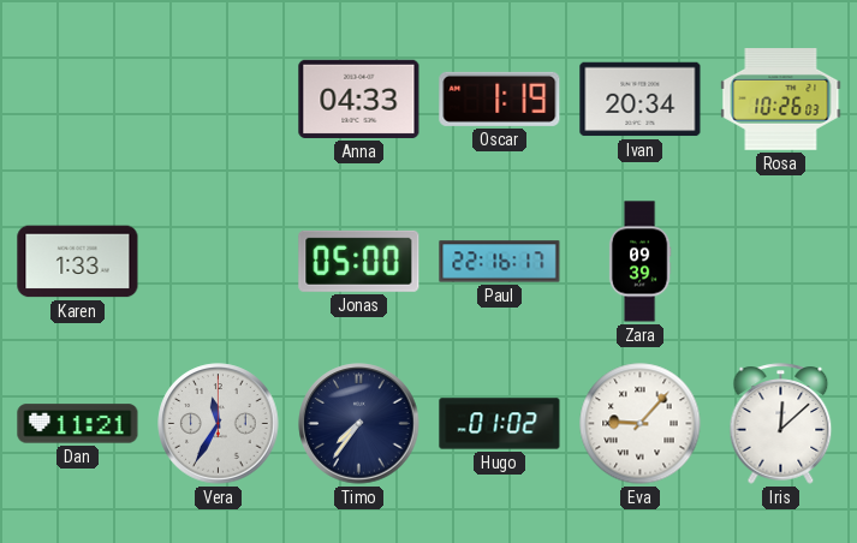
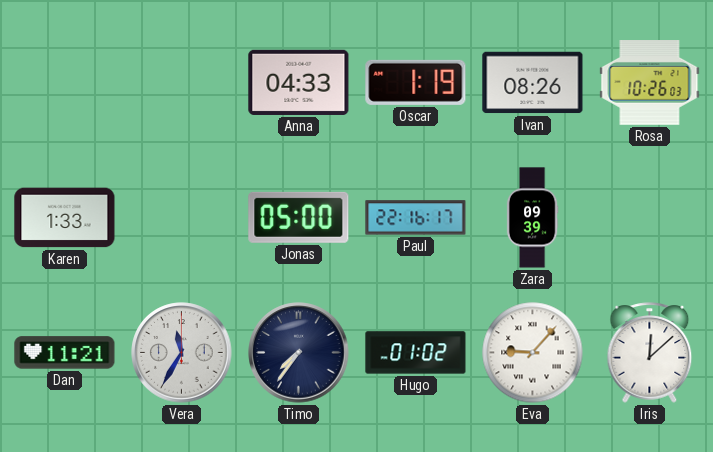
Ivan: 20:34 -> 08:26
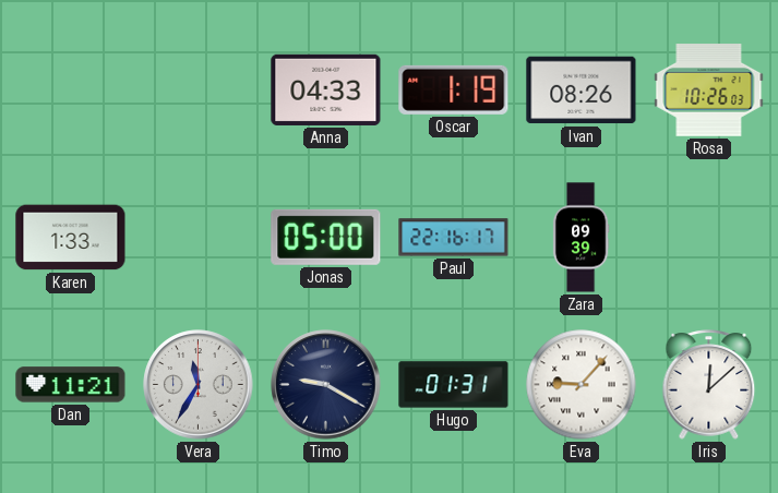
Timo: 7:36 -> 9:20
Hugo: 01:02 -> 01:31
